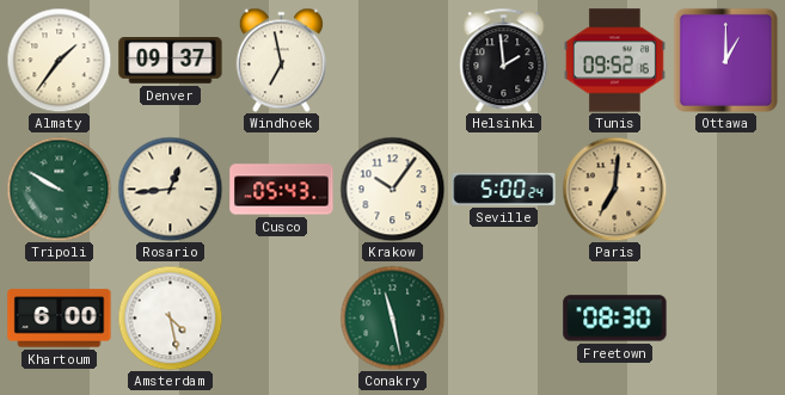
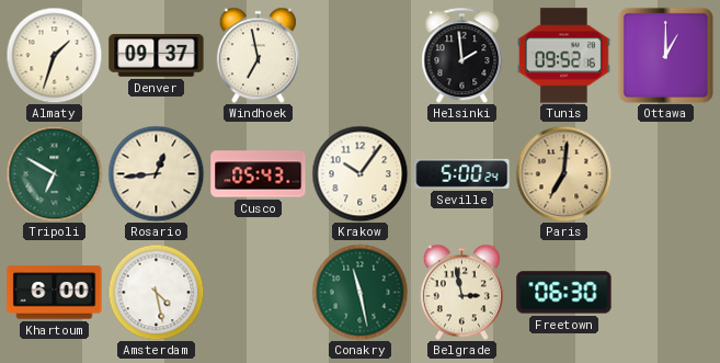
Almaty: 1:36 -> 1:33
Tripoli: 9:50 -> 6:50
Belgrade: none -> 2:58
Freetown: 08:30 -> 06:30
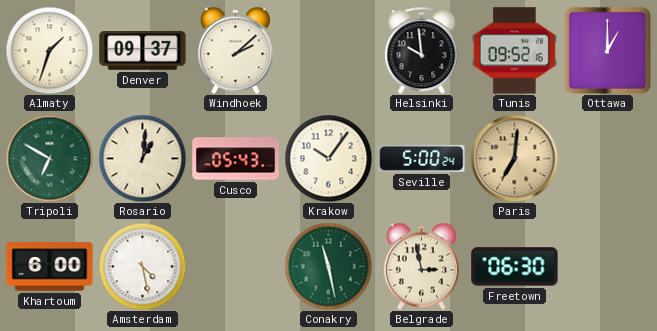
Windhoek: 6:58 -> 2:08
Helsinki: 1:59 -> 9:59
Rosario: 12:44 -> 1:01
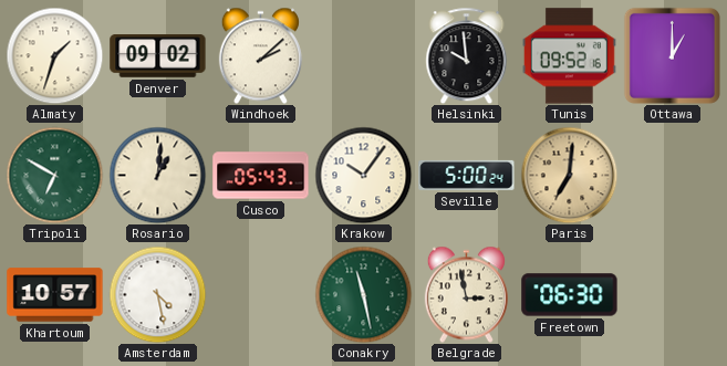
Denver: 09:37 -> 09:02
Khartoum: 6:00 -> 10:57
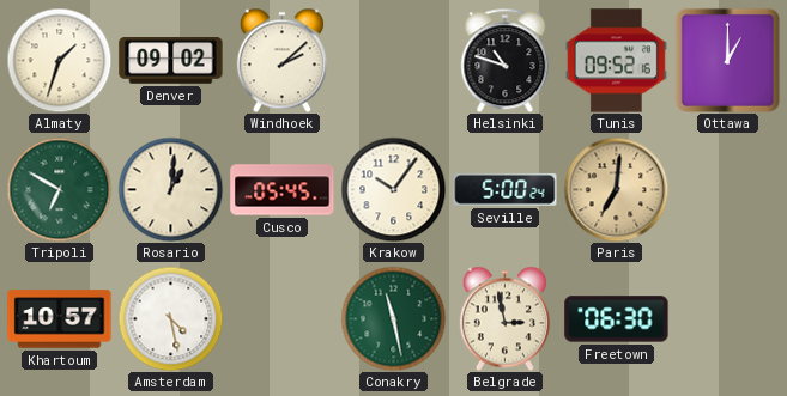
Helsinki: 9:59 -> 10:48
Cusco: 05:43 -> 05:45
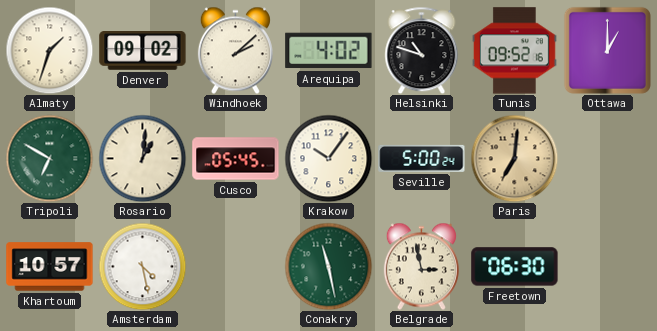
Arequipa: none -> 4:02
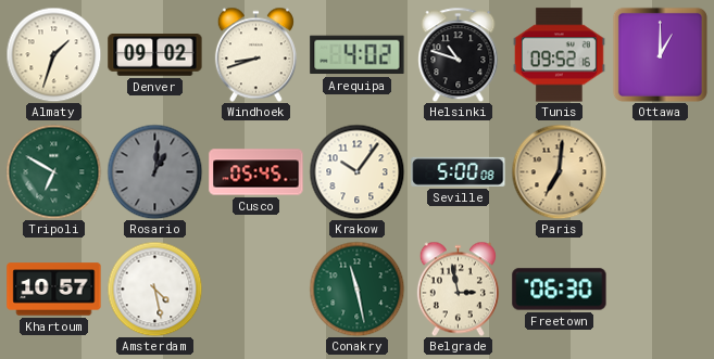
Windhoek: 2:08 -> 8:42
Rosario dial: cream -> grey
Seville: 5:00:24 -> 5:00:08
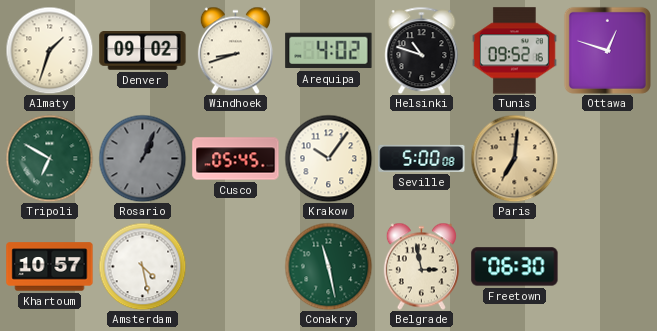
Ottawa: 1:00 -> 12:48
Rosario: 1:01 -> 1:04
